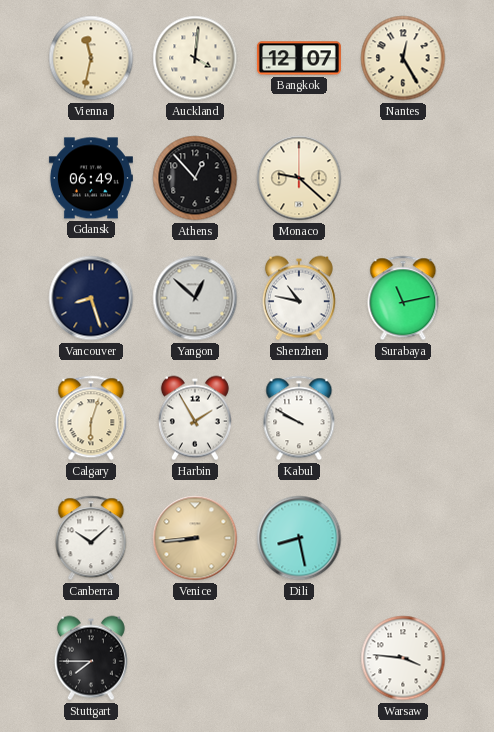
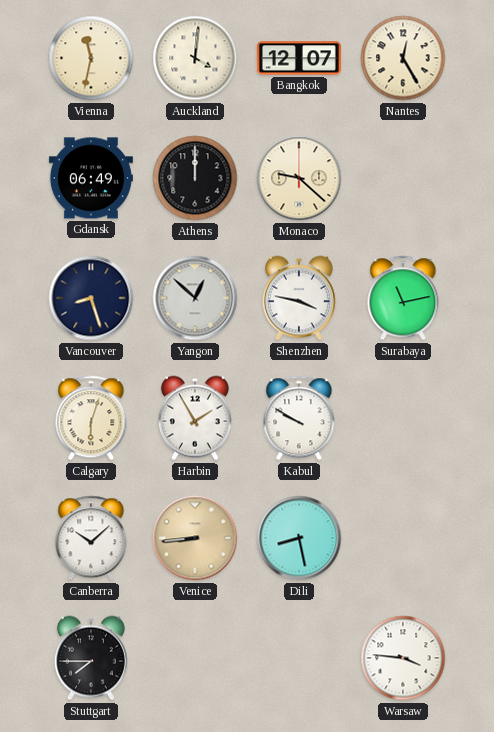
Athens: 12:53 -> 12:00
Shenzhen: 10:47 -> 3:47
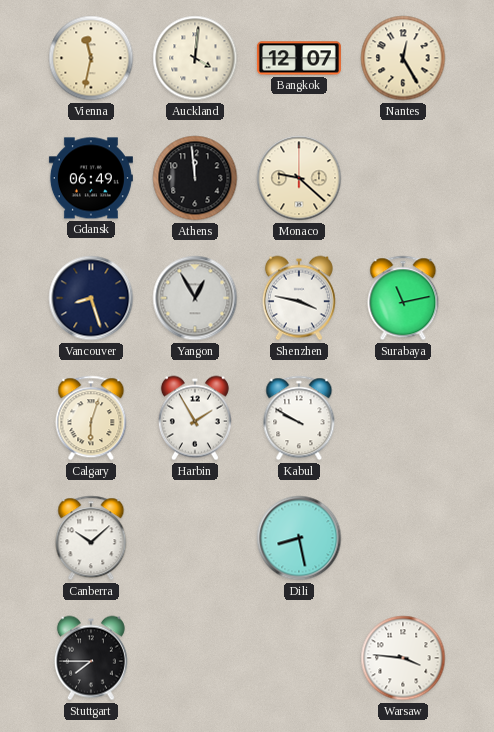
Athens: 12:00 -> 11:59
Yangon: 12:52 -> 12:55
Venice: 8:44 -> none
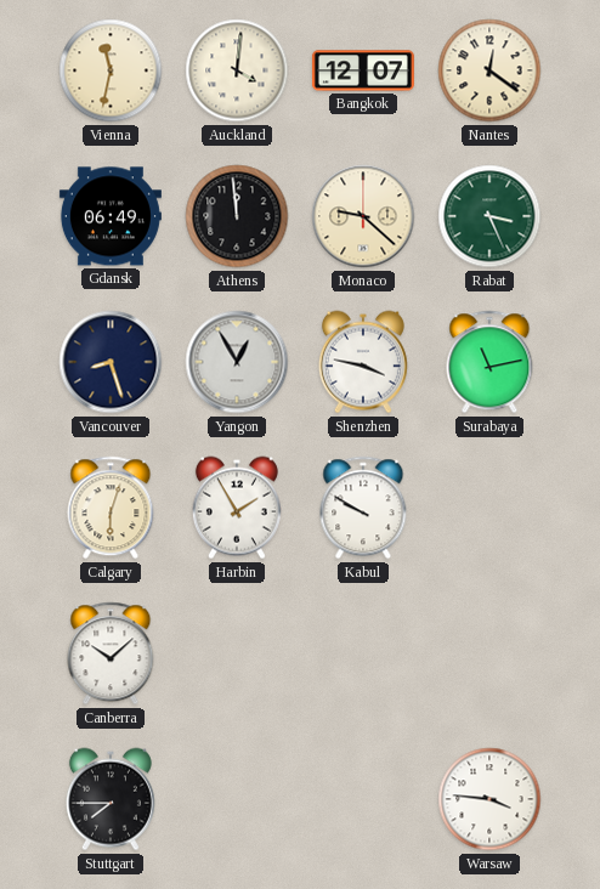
Nantes: 12:25 -> 12:21
Rabat: none -> 3:26
Dili: 8:28 -> none
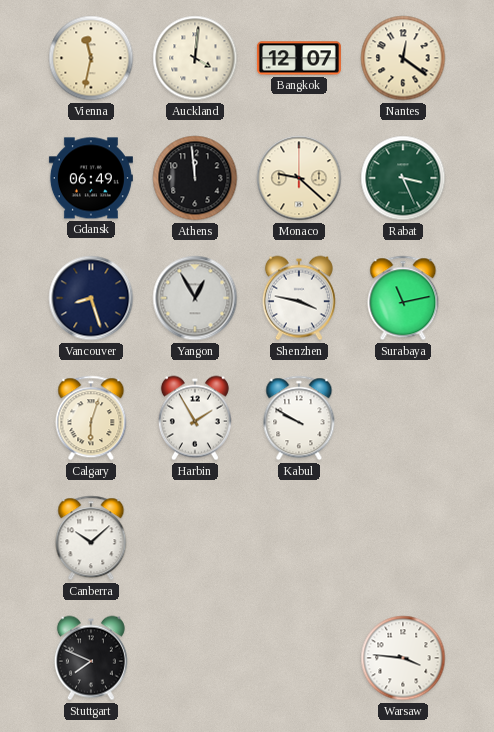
Stuttgart: 7:45 -> 7:49
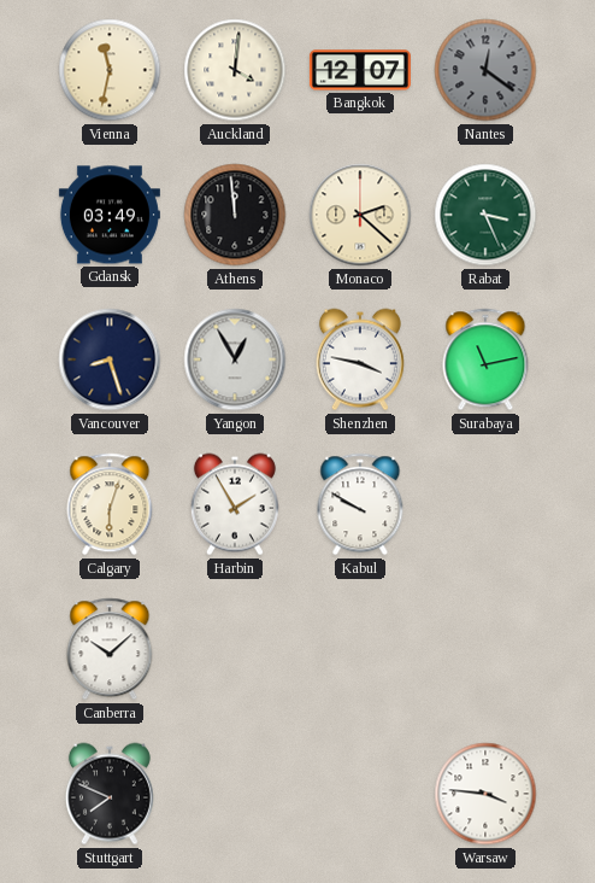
Nantes dial: cream -> grey
Gdansk: 06:49 -> 03:49
Monaco: 9:22 -> 2:22
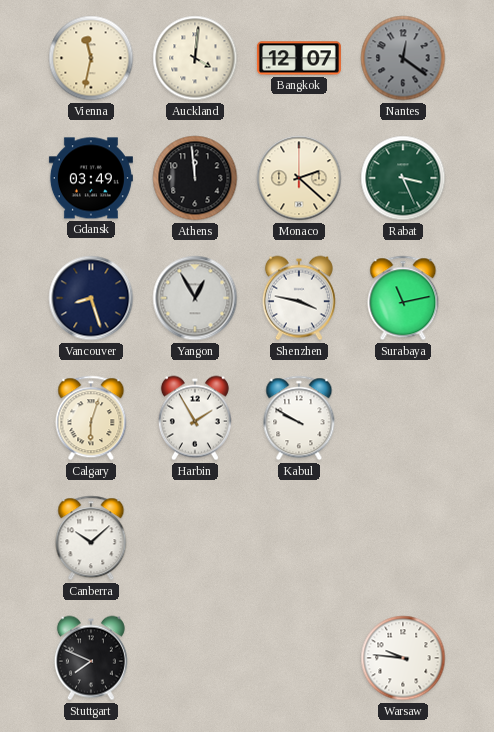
Warsaw: 3:46 -> 9:46
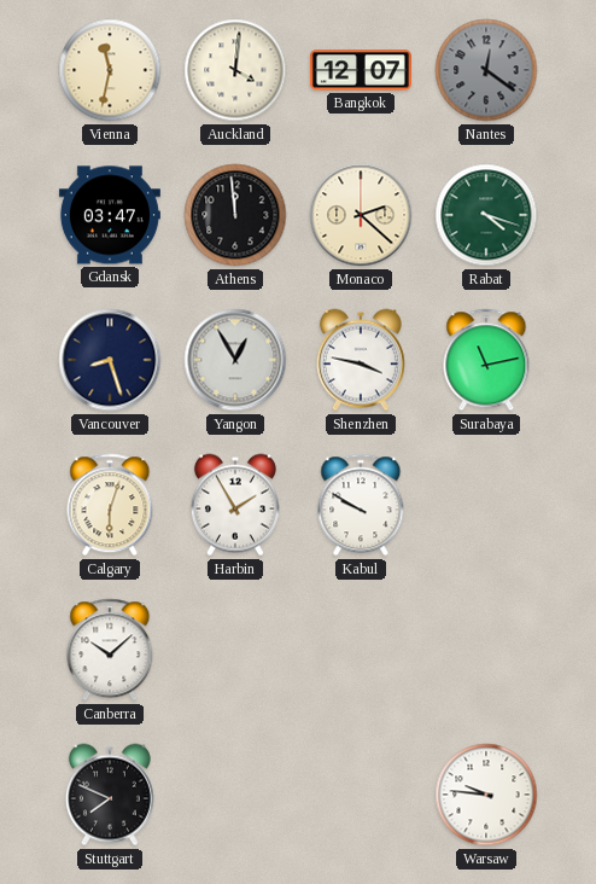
Gdansk: 03:49 -> 03:47
Rabat: 3:26 -> 4:18
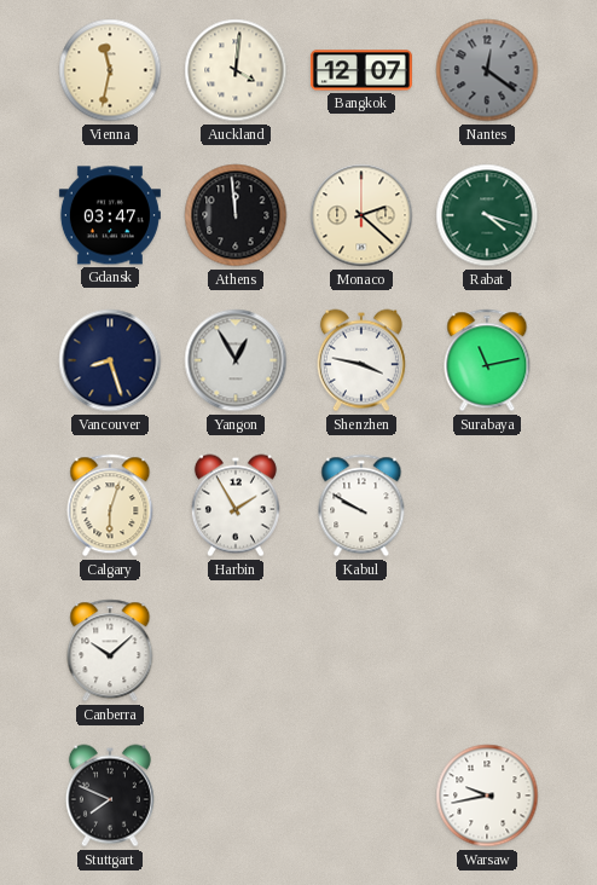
Warsaw: 9:46 -> 9:43
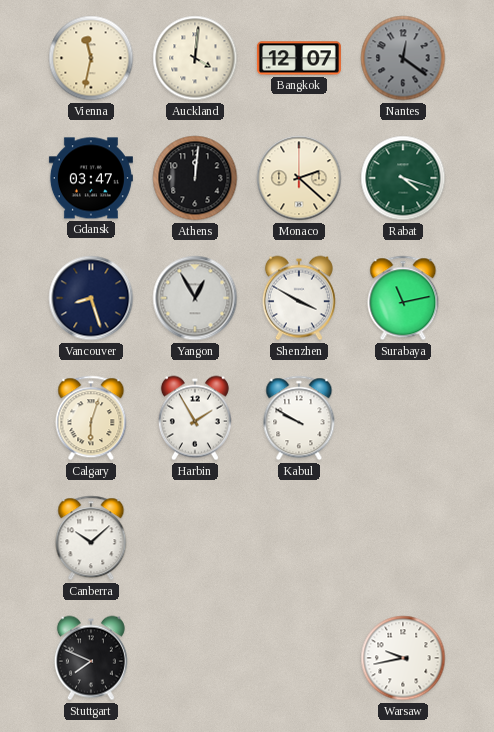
Athens: 11:59 -> 12:01
Shenzhen: 3:47 -> 3:50
